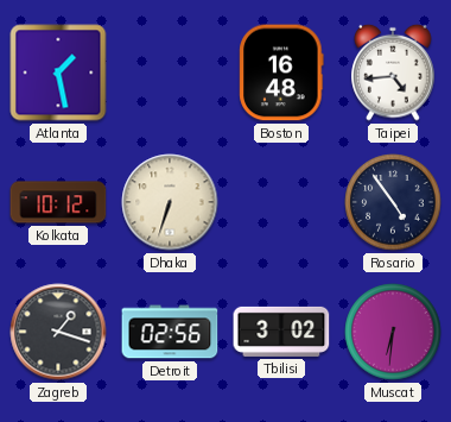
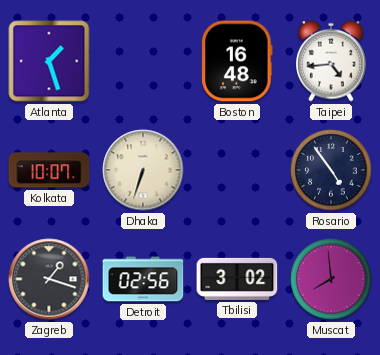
Atlanta: 1:28 -> 1:27
Kolkata: 10:12 -> 10:07
Muscat: 6:31 -> 7:59
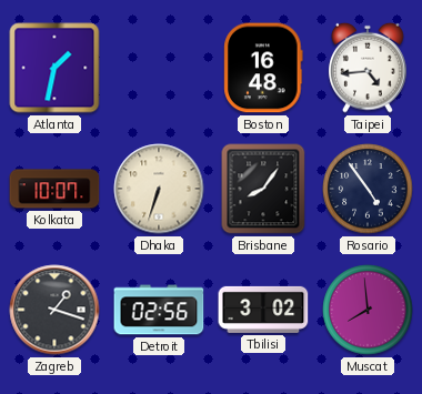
Atlanta: 1:27 -> 1:32
Brisbane: none -> 8:06
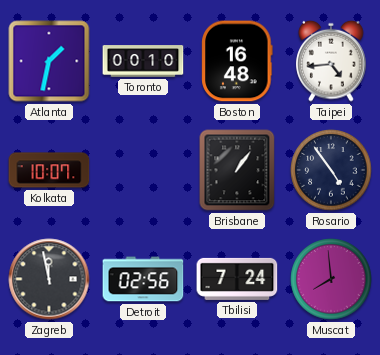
Toronto: none -> 00:10
Dhaka: 6:33 -> none
Brisbane: 8:06 -> 1:06
Zagreb: 1:18 -> 11:58
Tbilisi: 3:02 -> 7:24
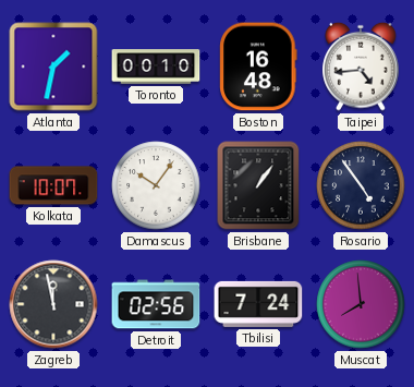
Damascus: none -> 10:06
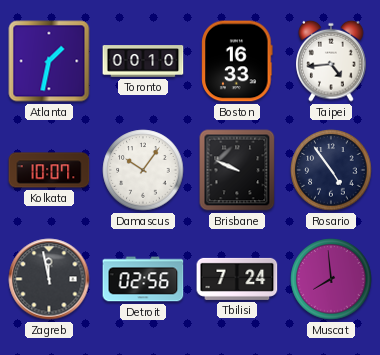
Boston: 16:48 -> 16:33
Brisbane: 1:06 -> 9:49
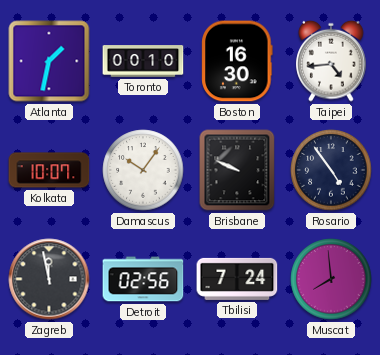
Boston: 16:33 -> 16:30
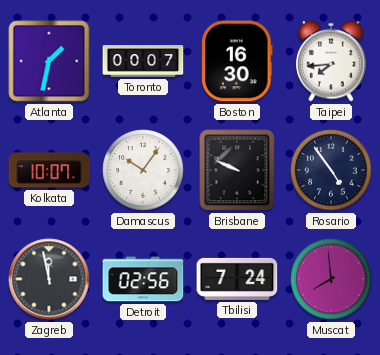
Toronto: 00:10 -> 00:07
Taipei: 4:44 -> 7:44
